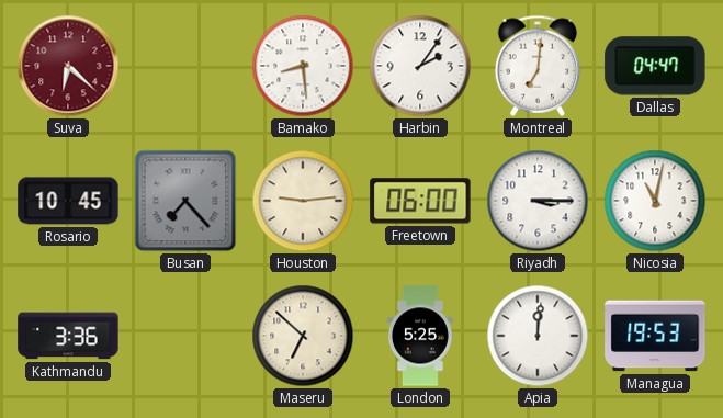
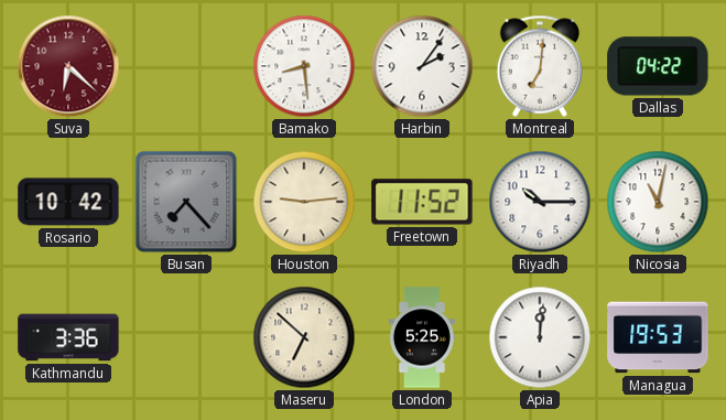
Dallas: 04:47 -> 04:22
Rosario: 10:45 -> 10:42
Freetown: 06:00 -> 11:52
Riyadh: 3:15 -> 10:15
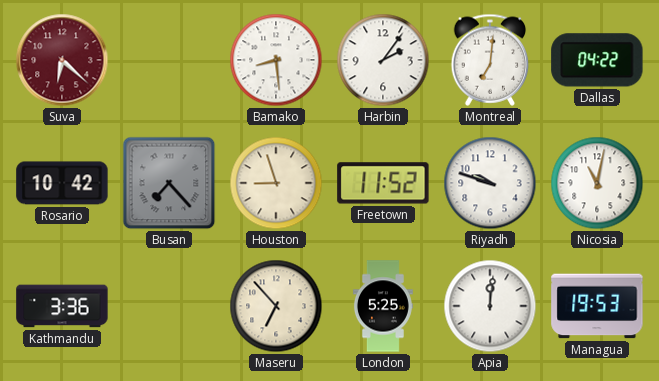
Houston: 9:14 -> 8:57
Riyadh: 10:15 -> 9:48
Maseru: 6:52 -> 6:53
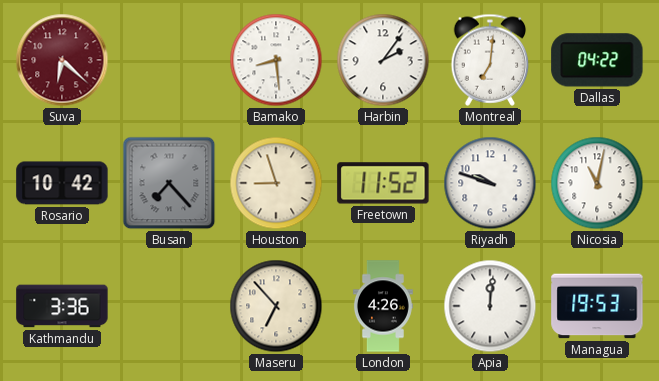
London: 5:25 -> 4:26
